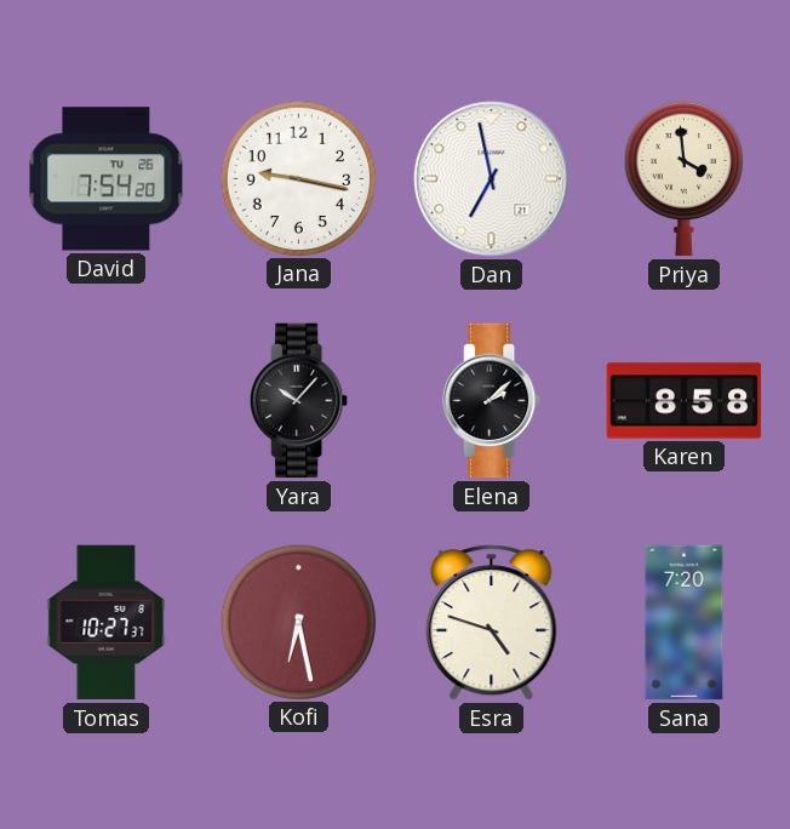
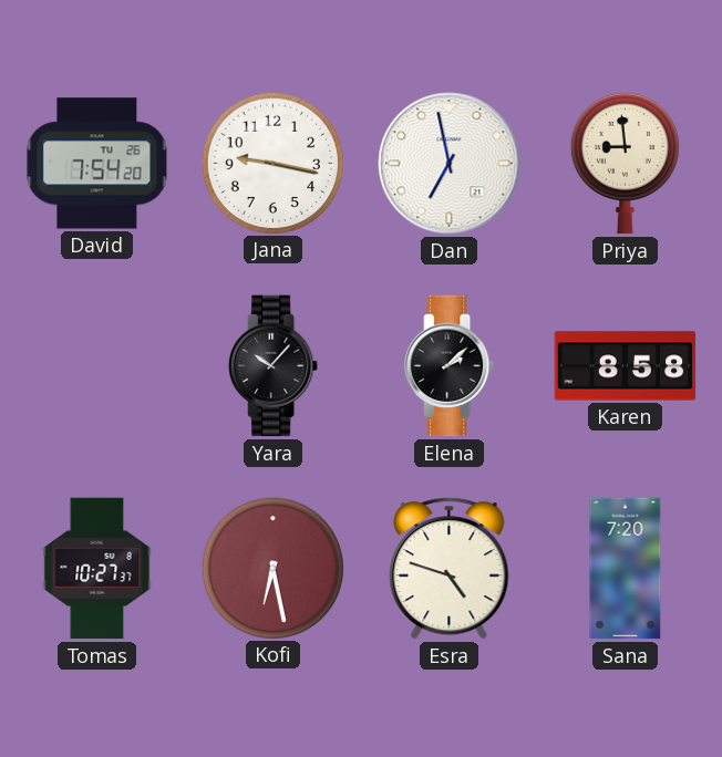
Priya: 3:59 -> 8:59
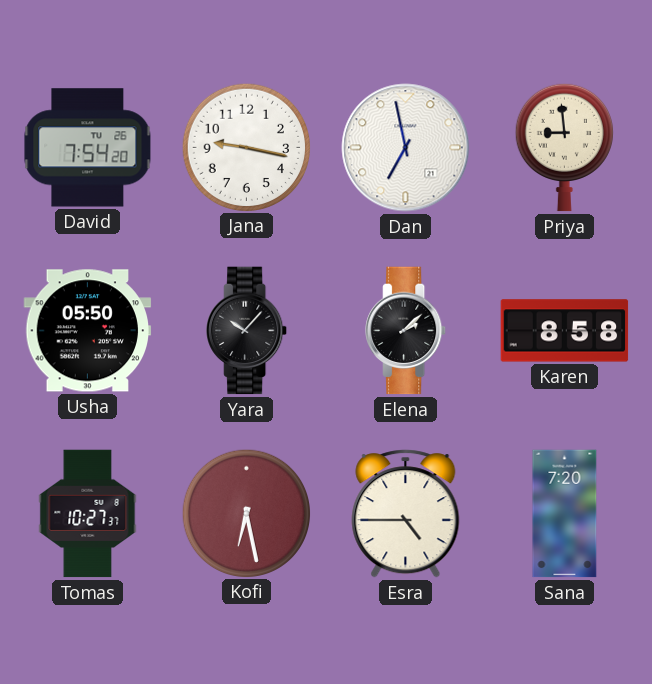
Usha: none -> 05:50
Esra: 4:48 -> 4:45
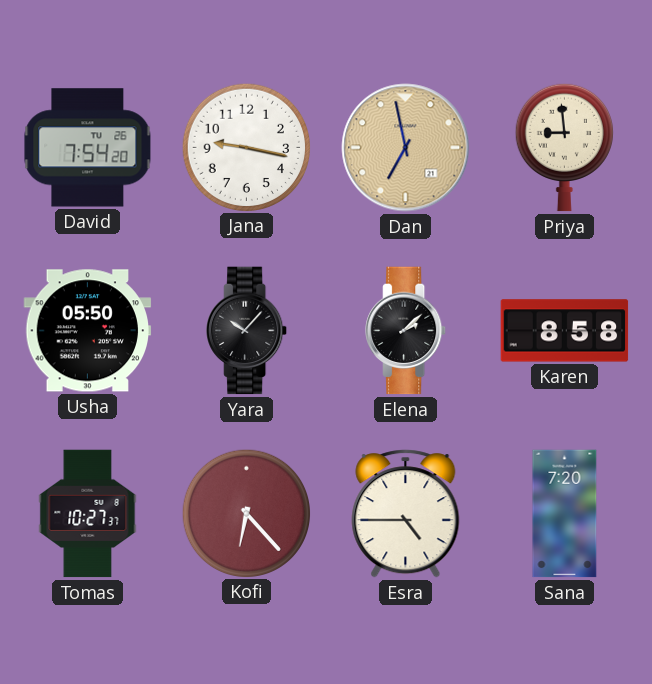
Dan dial: white -> champagne
Kofi: 6:28 -> 6:23
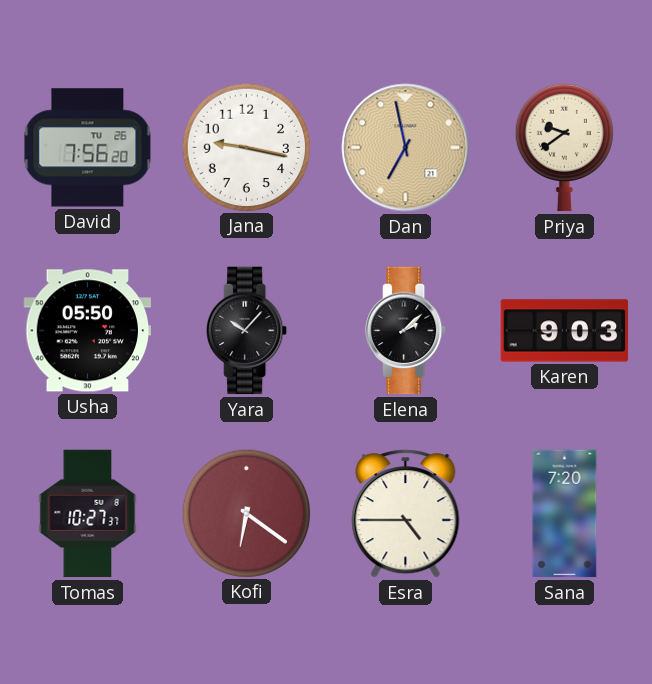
David: 7:54 -> 7:56
Priya: 8:59 -> 9:39
Karen: 8:58 -> 9:03
Kofi: 6:23 -> 6:21
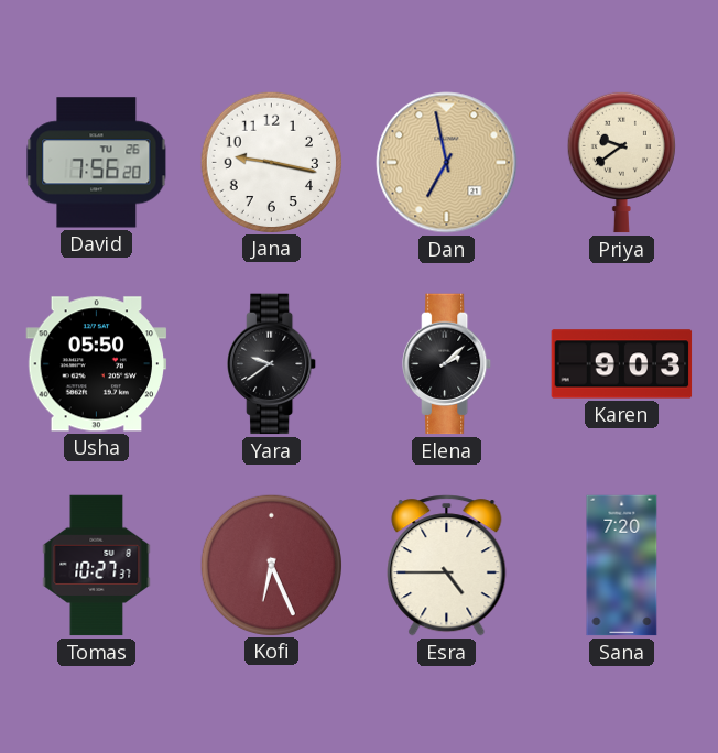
Yara: 10:07 -> 9:39
Kofi: 6:21 -> 6:26
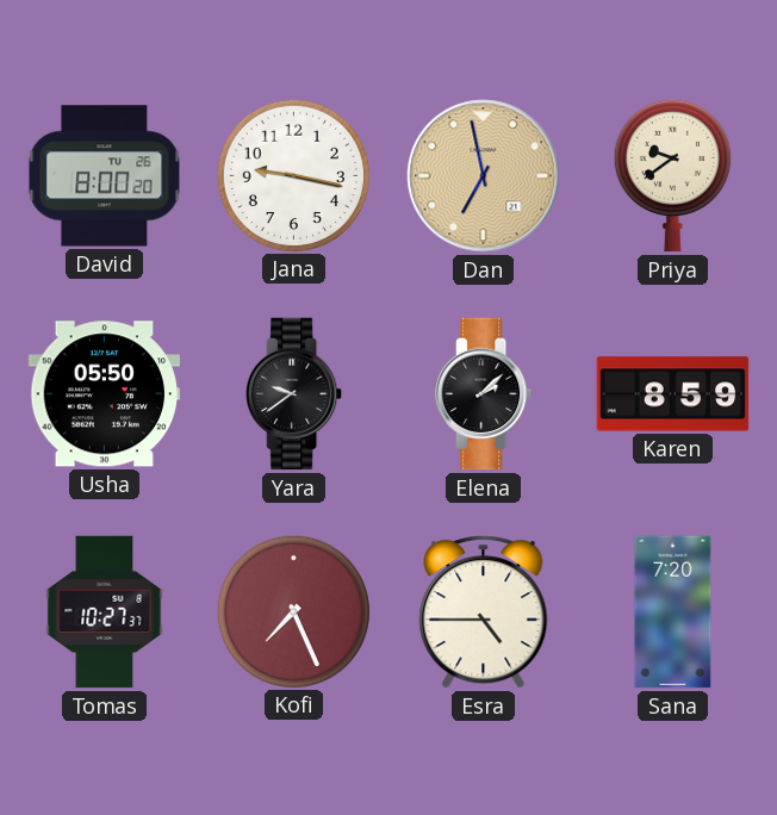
David: 7:56 -> 8:00
Karen: 9:03 -> 8:59
Kofi: 6:26 -> 7:26
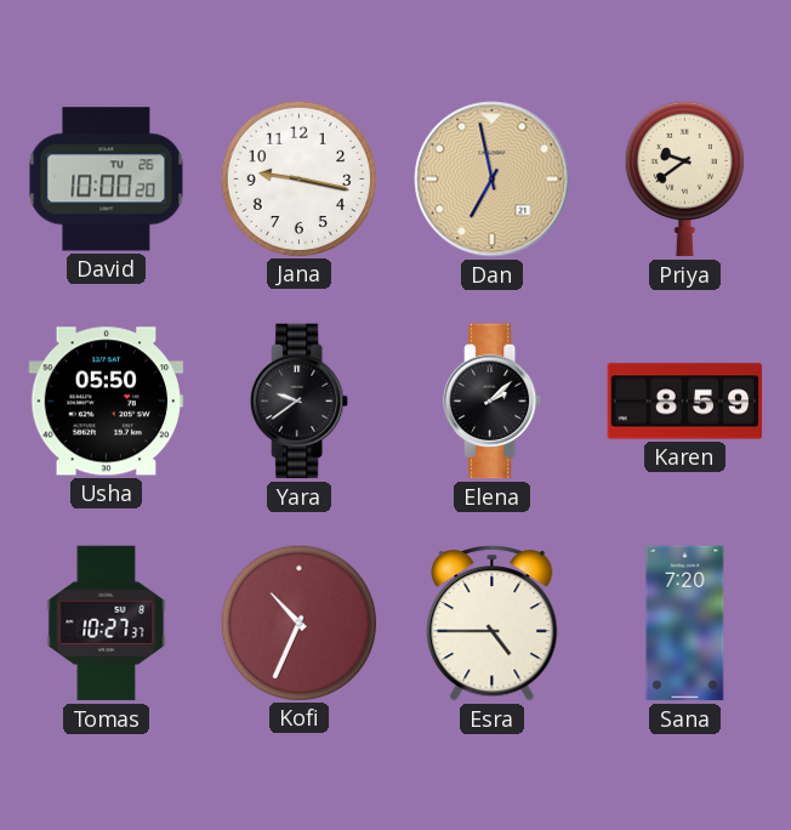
David: 8:00 -> 10:00
Kofi: 7:26 -> 10:34
